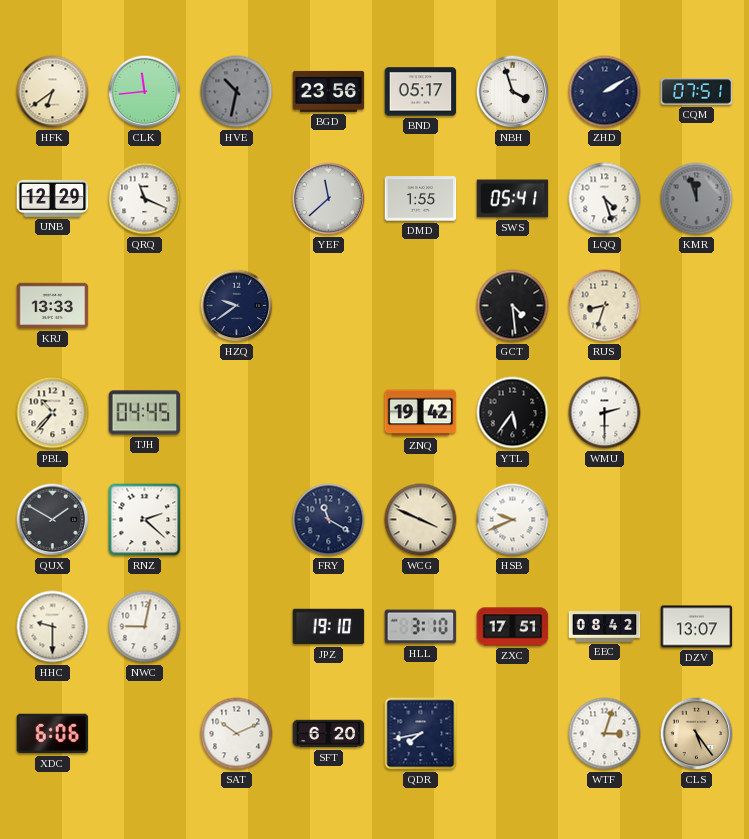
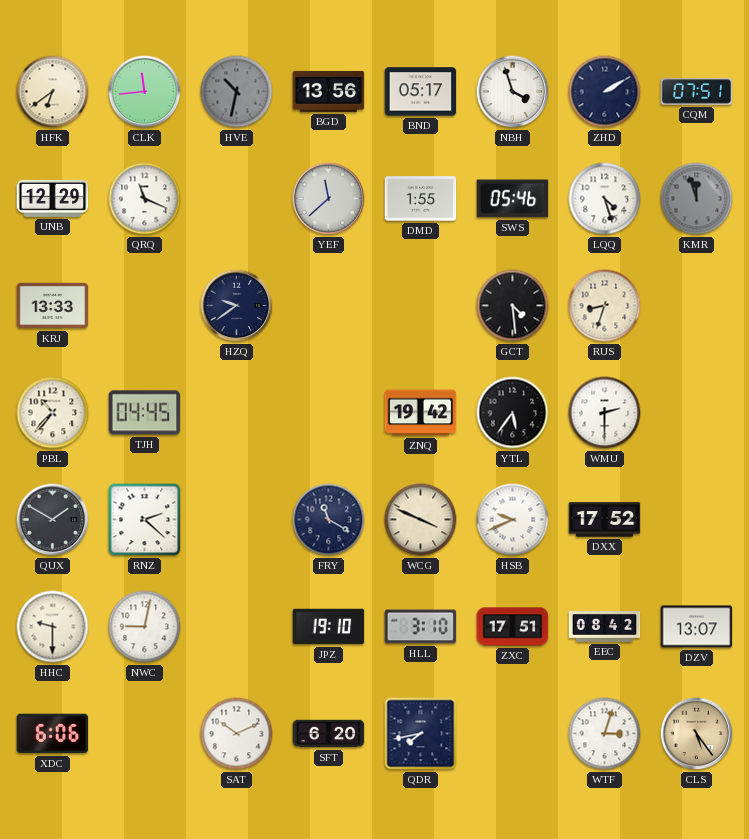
BGD: 23:56 -> 13:56
SWS: 05:41 -> 05:46
DXX: none -> 17:52
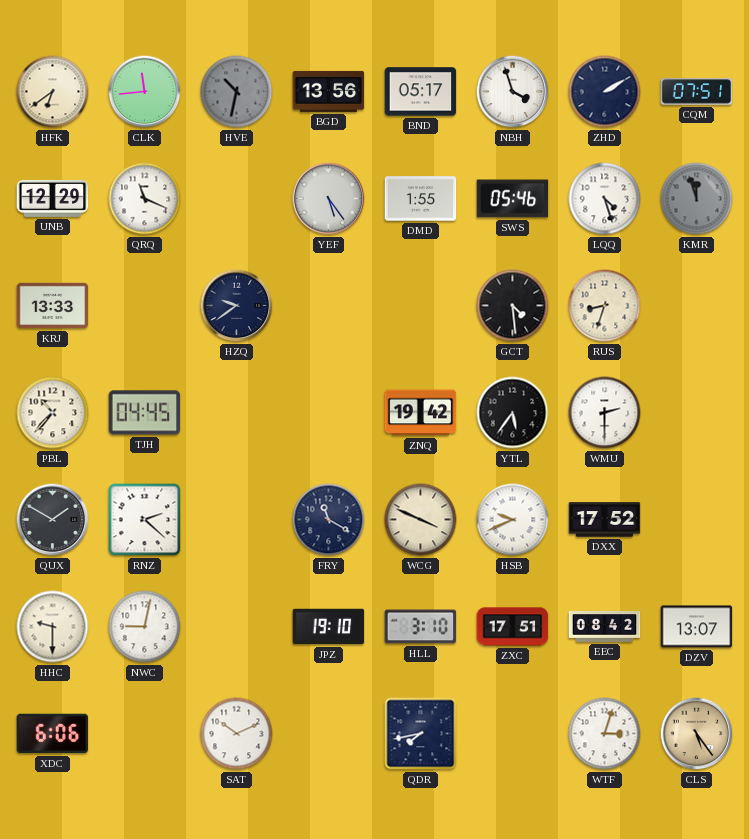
YEF: 11:38 -> 5:24
SFT: 6:20 -> none
